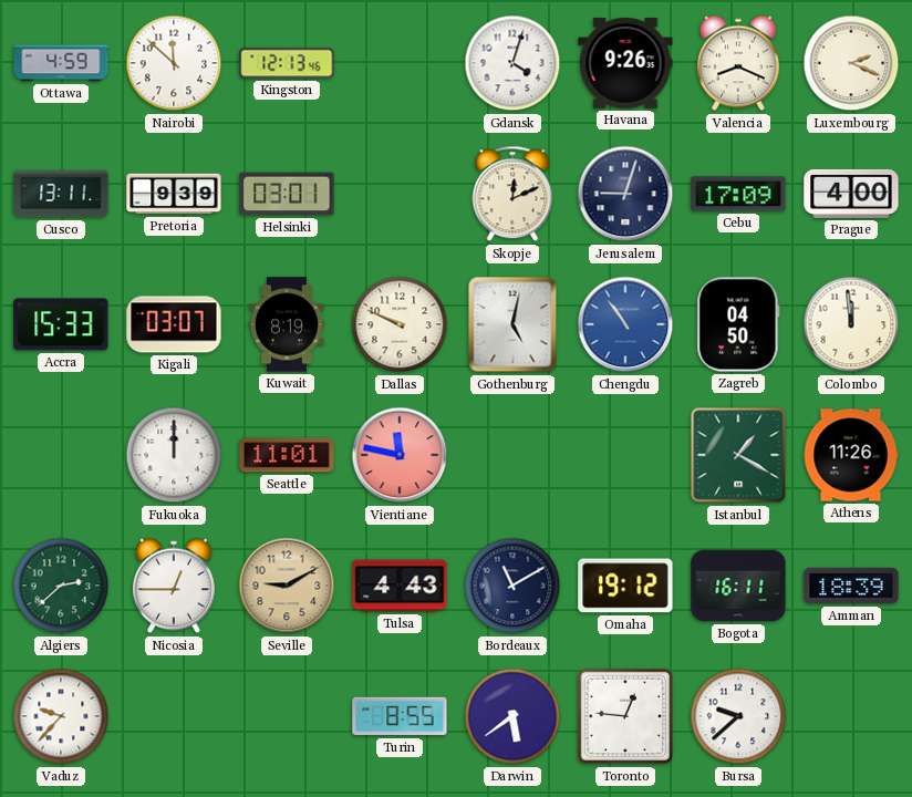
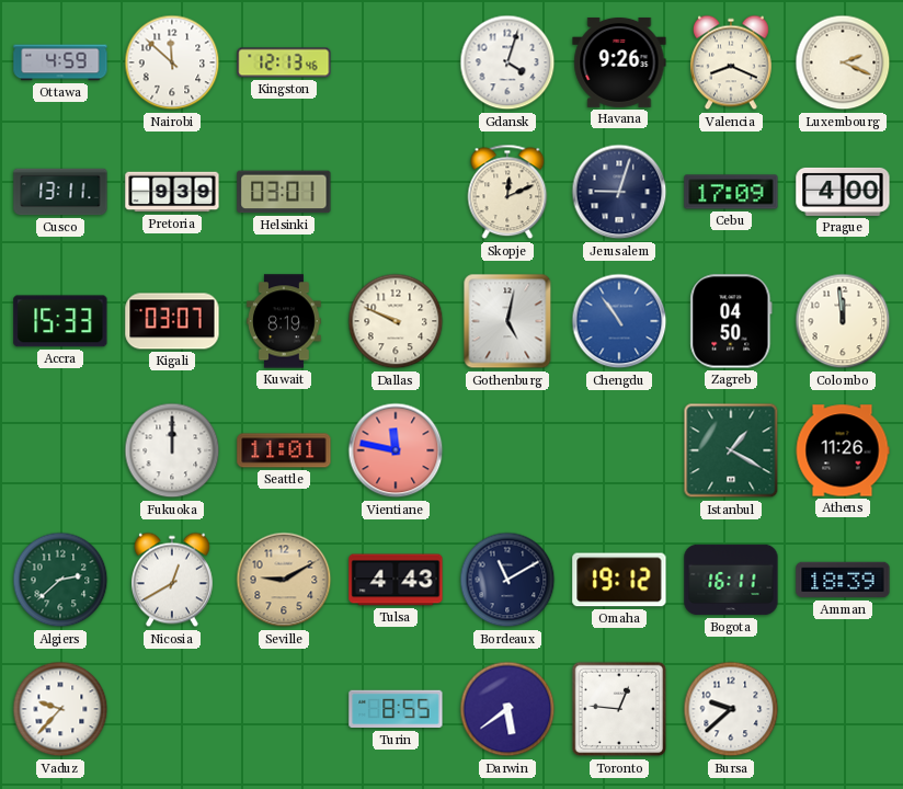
Nicosia: 12:45 -> 12:40
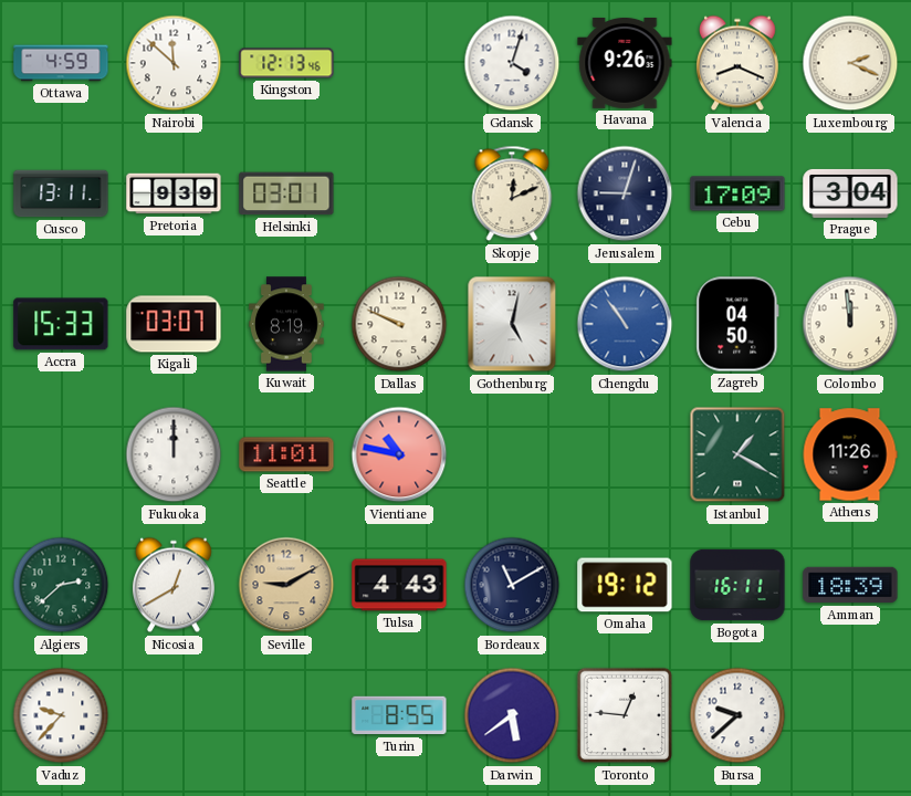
Prague: 4:00 -> 3:04
Vientiane: 11:47 -> 10:47
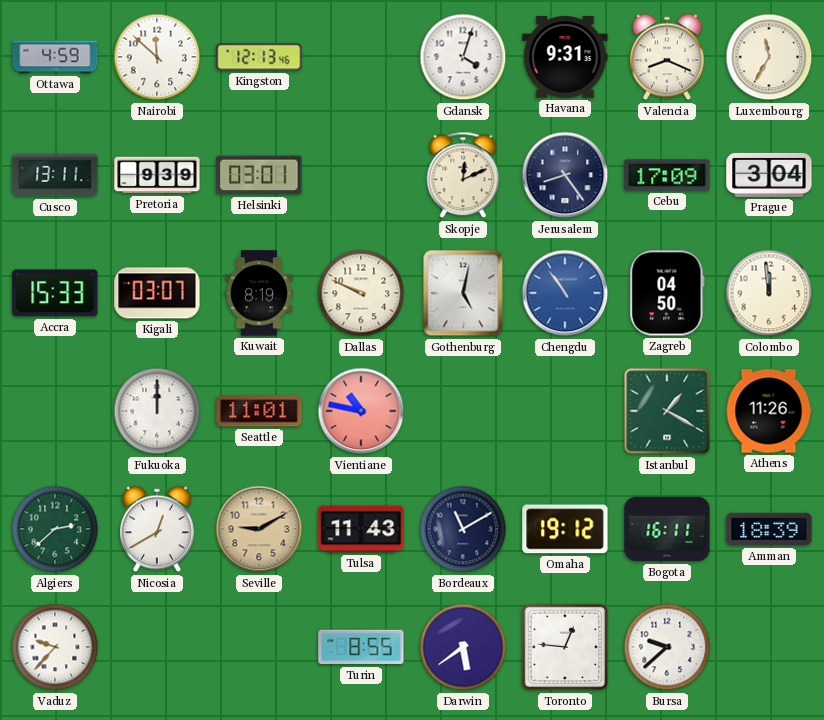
Havana: 9:26 -> 9:31
Luxembourg: 2:19 -> 11:35
Jerusalem: 9:03 -> 8:24
Tulsa: 4:43 -> 11:43
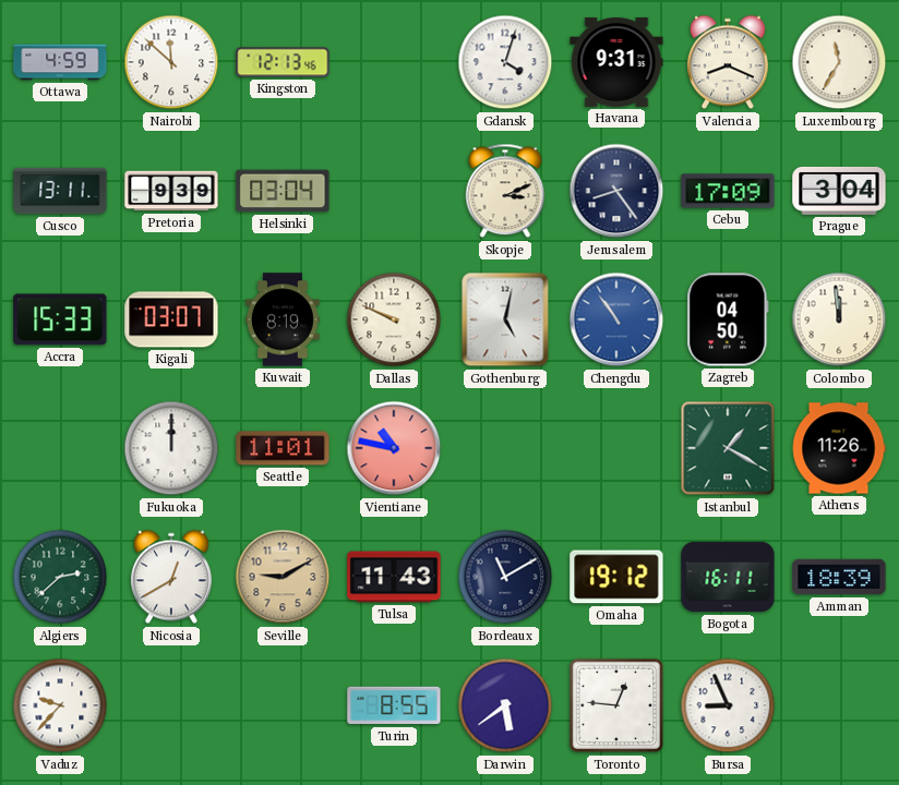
Helsinki: 03:01 -> 03:04
Skopje: 12:11 -> 3:11
Bursa: 9:38 -> 8:56
